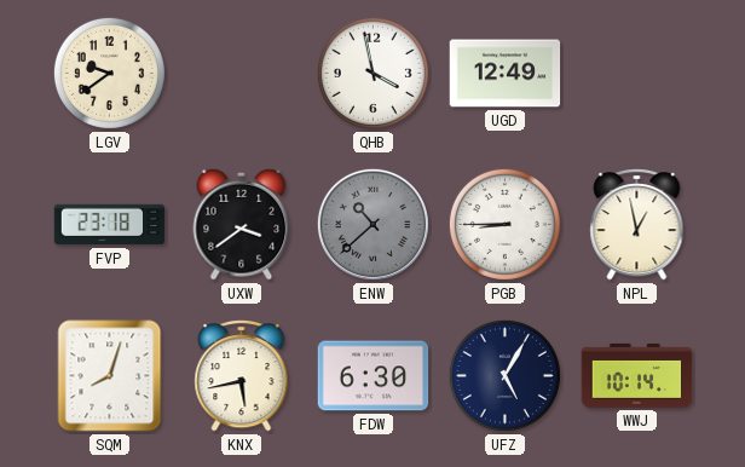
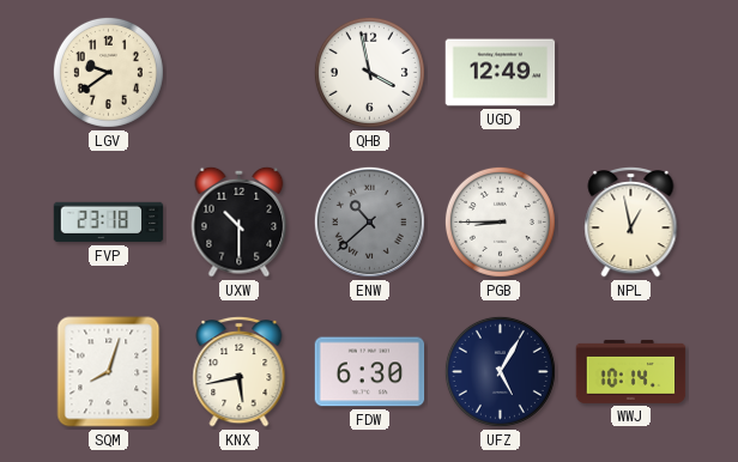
UXW: 3:39 -> 10:30
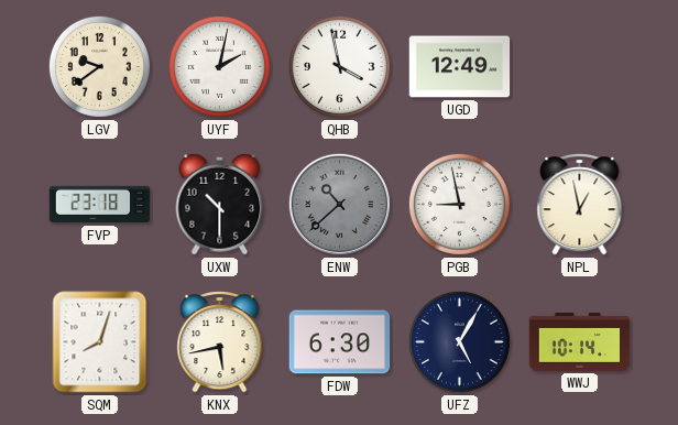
UYF: none -> 2:02
PGB: 8:45 -> 8:58
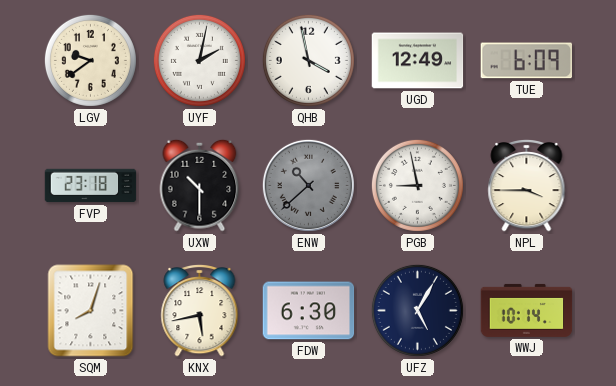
TUE: none -> 6:09
NPL: 12:58 -> 3:45
